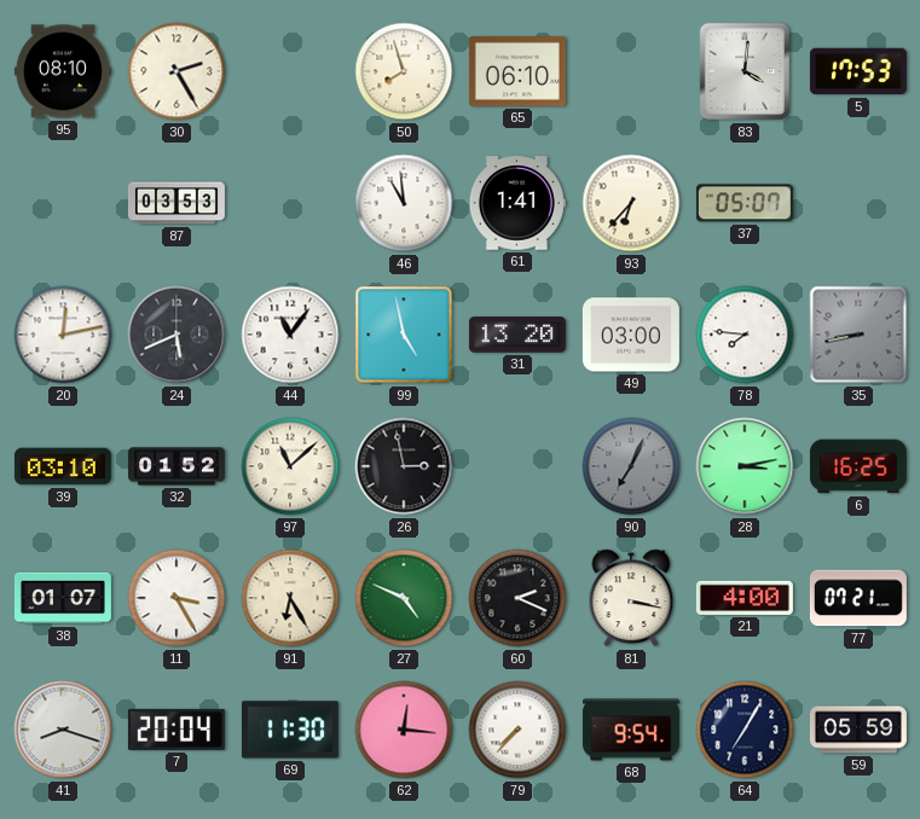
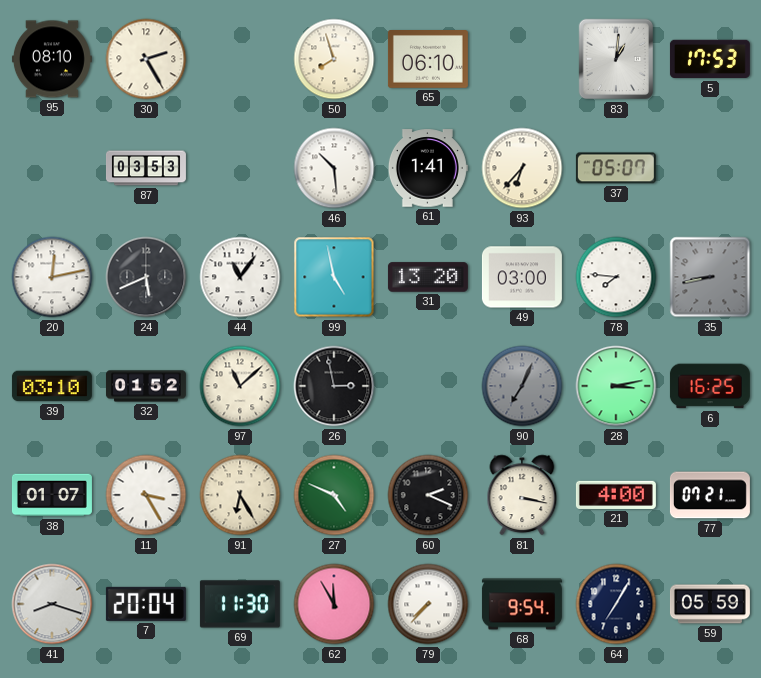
83: 4:01 -> 1:01
46: 10:59 -> 10:29
62: 12:16 -> 11:55
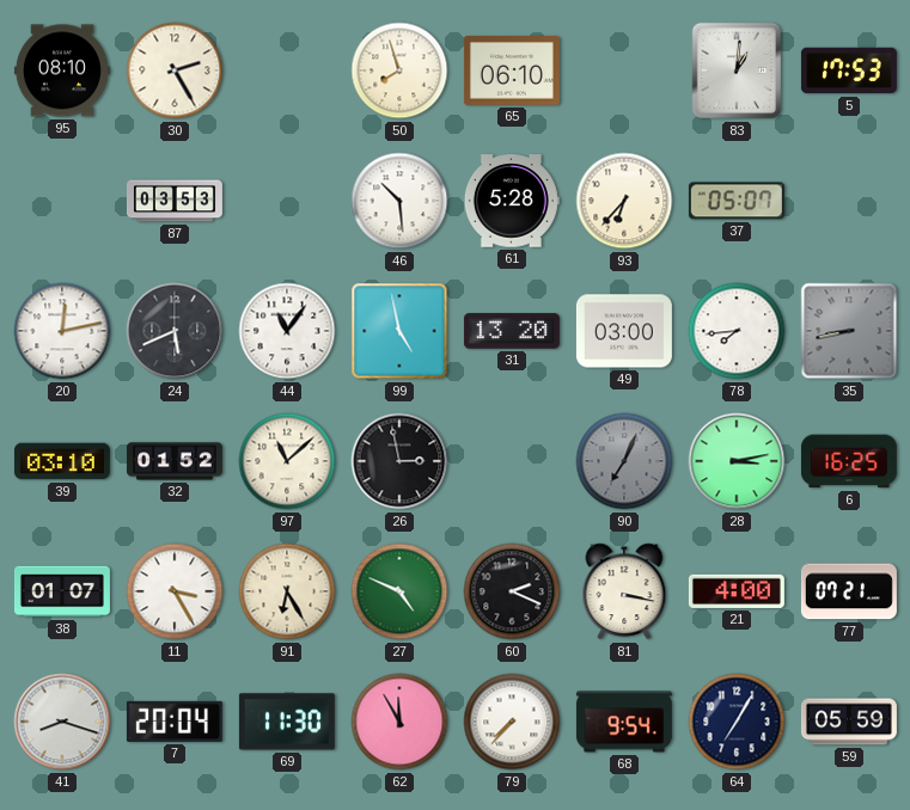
61: 1:41 -> 5:28
78: 7:46 -> 7:44
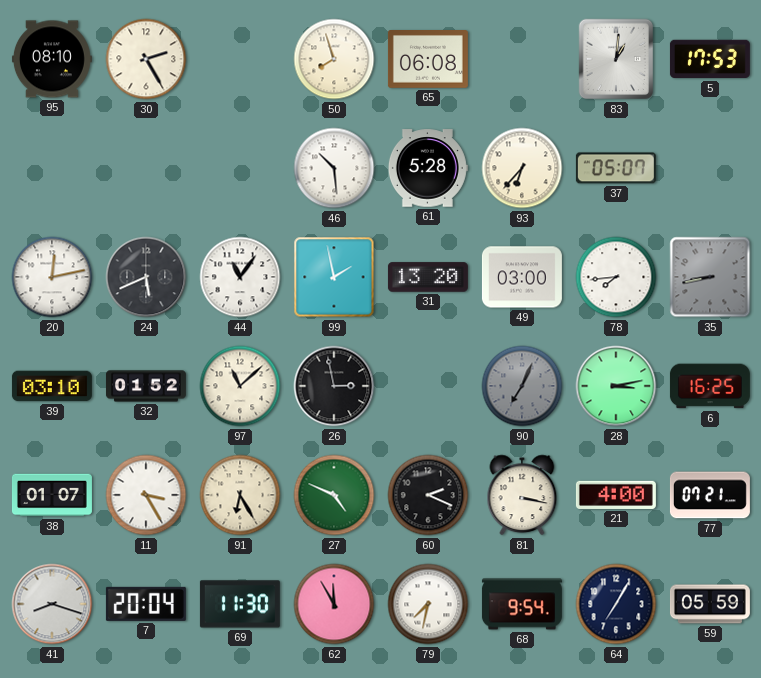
65: 06:10 -> 06:08
87: 03:53 -> none
99: 4:58 -> 1:58
79: 7:37 -> 7:32
